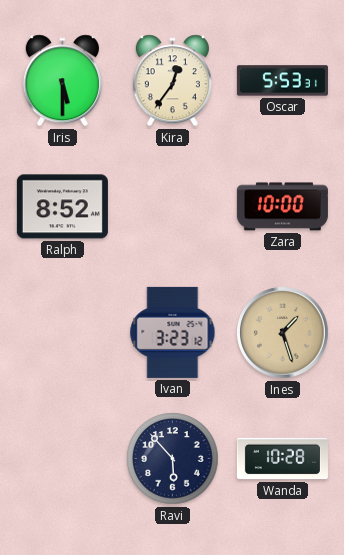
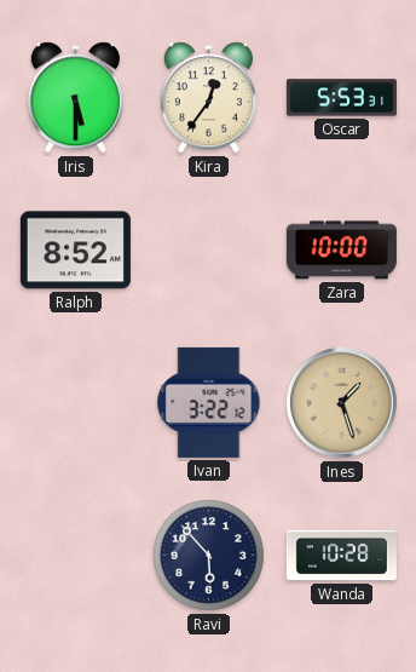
Ivan: 3:23 -> 3:22
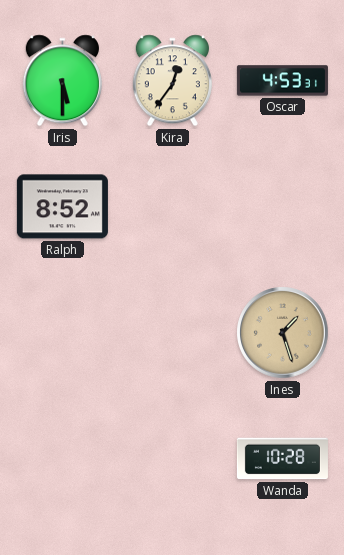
Oscar: 5:53 -> 4:53
Zara: 10:00 -> none
Ivan: 3:22 -> none
Ravi: 5:53 -> none
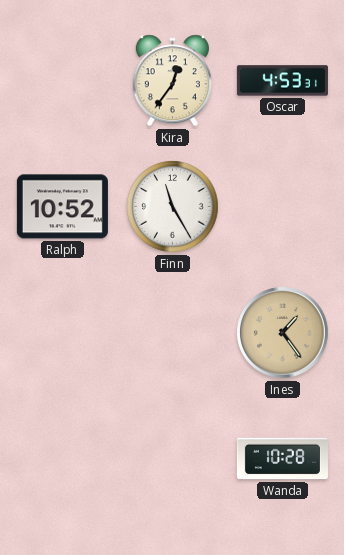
Iris: 5:30 -> none
Ralph: 8:52 -> 10:52
Finn: none -> 11:25
Ines: 1:27 -> 1:24
